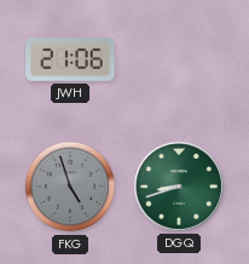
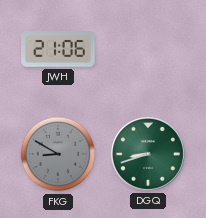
FKG: 4:57 -> 8:50
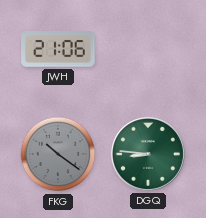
FKG: 8:50 -> 10:21
DGQ: 8:42 -> 8:46
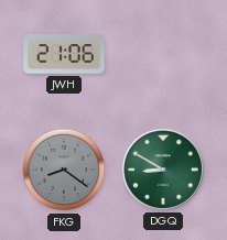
FKG: 10:21 -> 8:21
DGQ: 8:46 -> 8:50
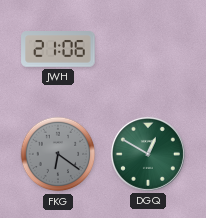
FKG: 8:21 -> 6:21
DGQ: 8:50 -> 12:50
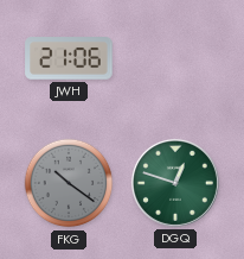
FKG: 6:21 -> 10:21
DGQ: 12:50 -> 12:48
